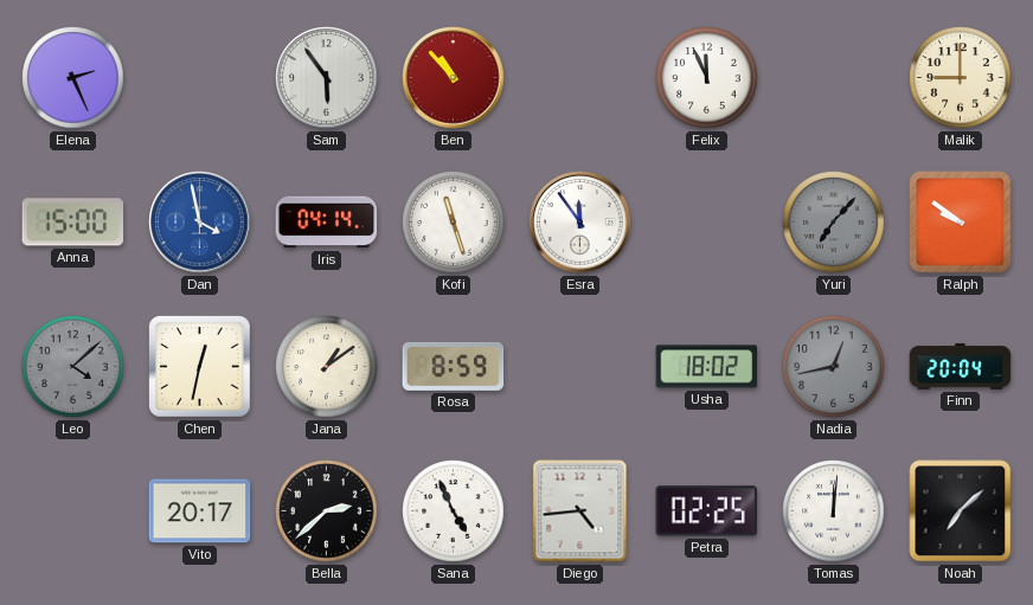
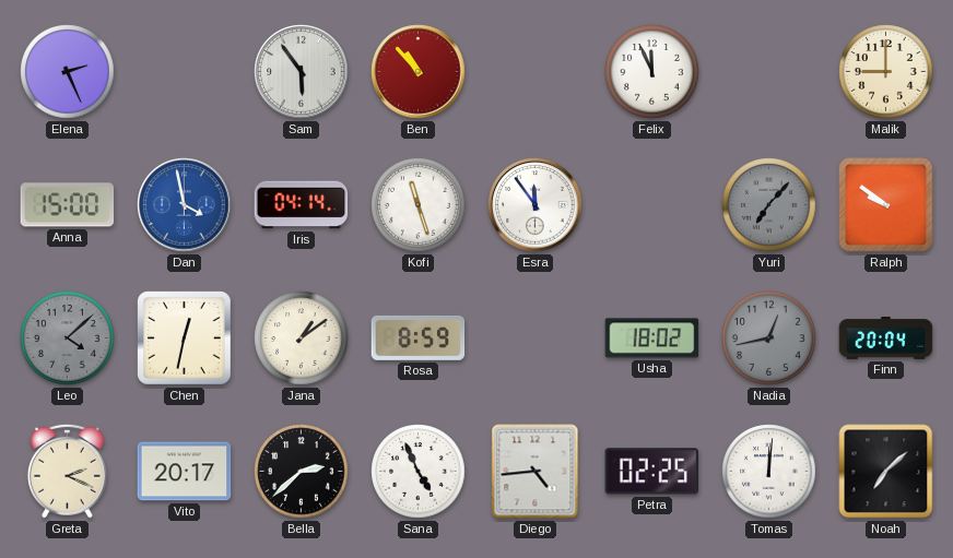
Greta: none -> 2:19
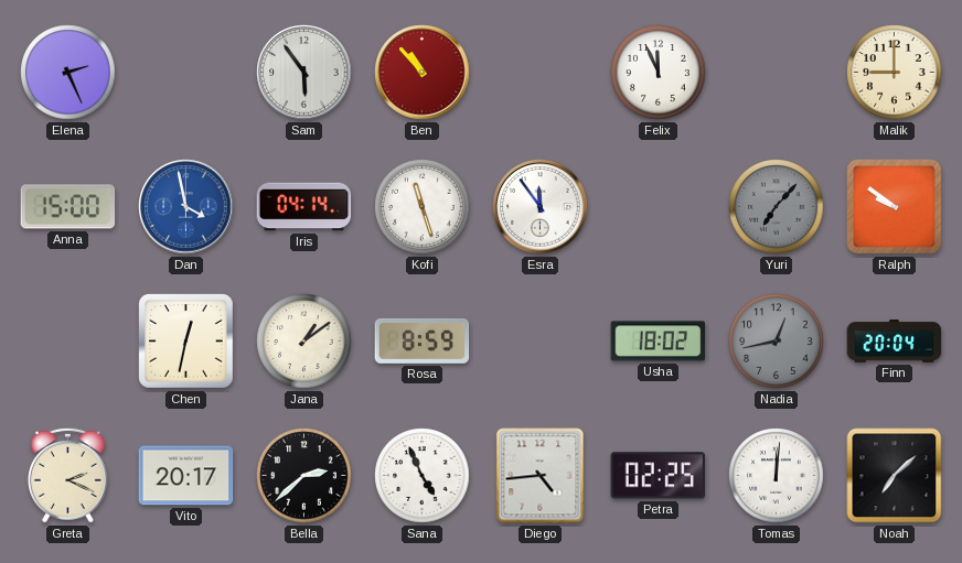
Leo: 4:08 -> none
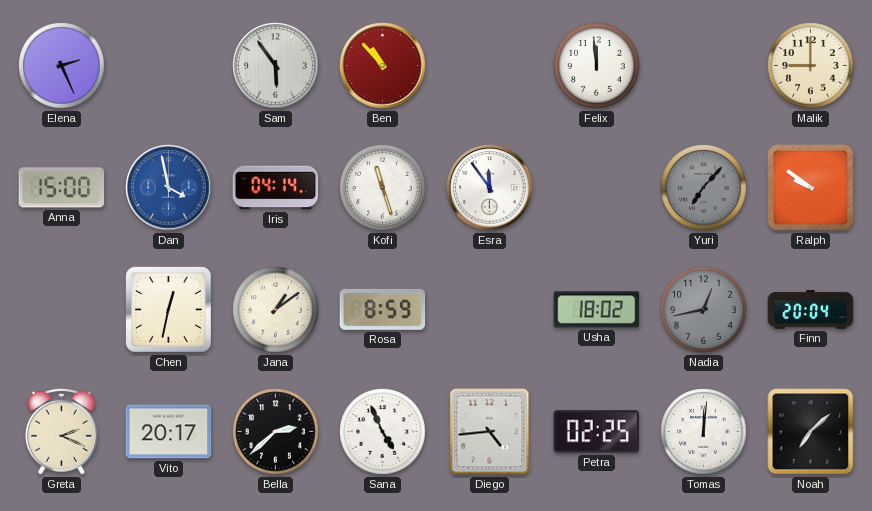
Felix: 11:56 -> 11:59
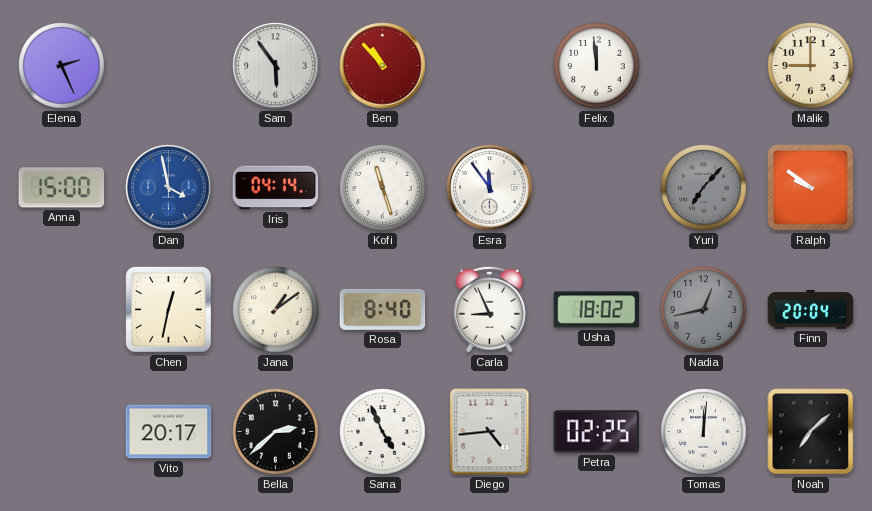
Rosa: 8:59 -> 8:40
Carla: none -> 8:56
Greta: 2:19 -> none
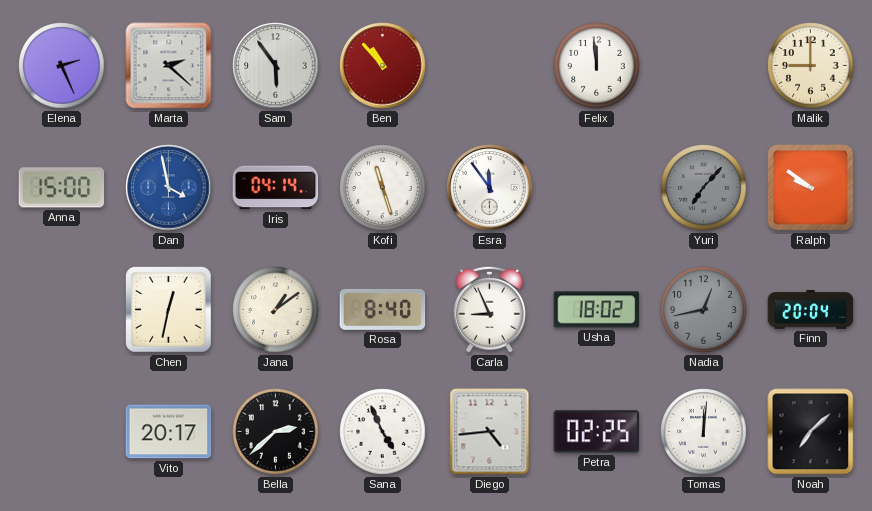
Marta: none -> 2:22
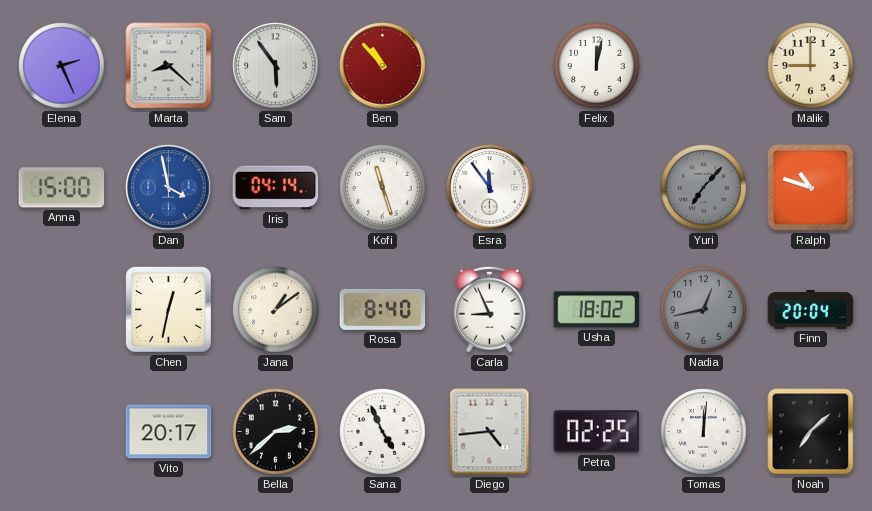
Marta: 2:22 -> 8:22
Felix: 11:59 -> 12:02
Ralph: 9:51 -> 10:48
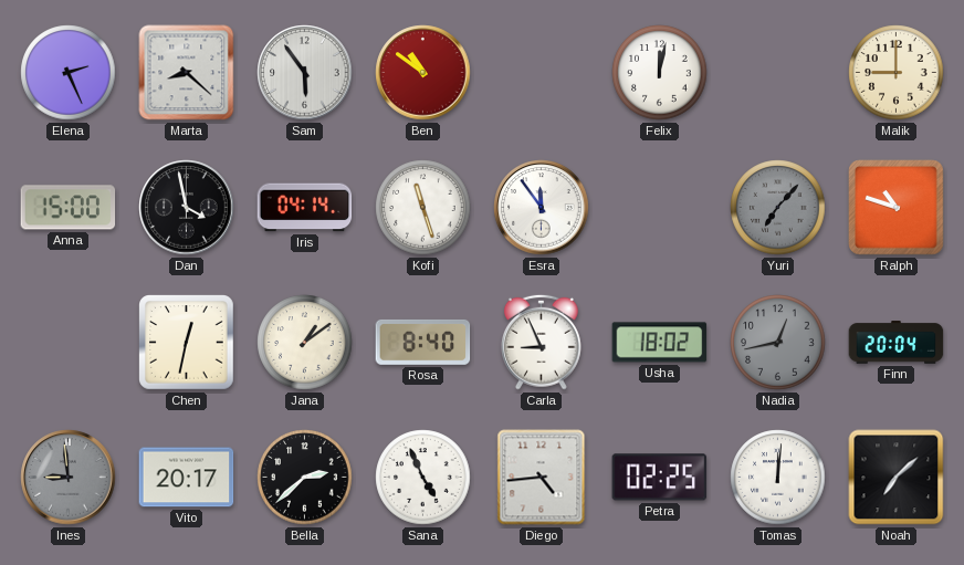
Ben: 10:53 -> 10:51
Dan dial: blue -> black
Ines: none -> 8:59
